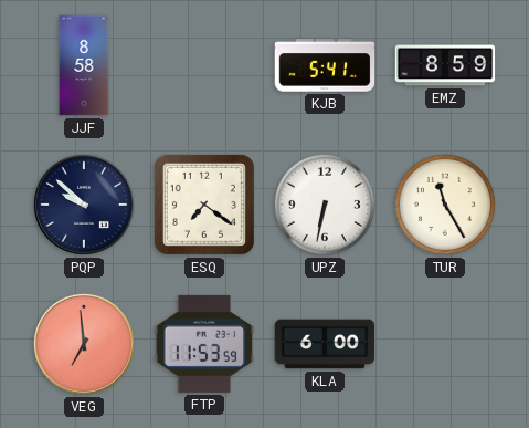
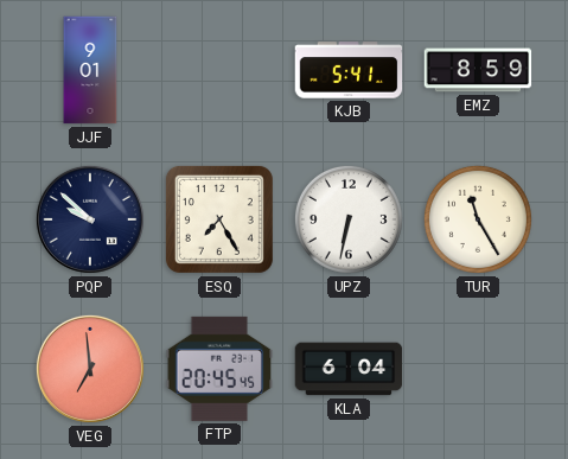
JJF: 8:58 -> 9:01
ESQ: 7:21 -> 7:25
FTP: 11:53 -> 20:45
KLA: 6:00 -> 6:04
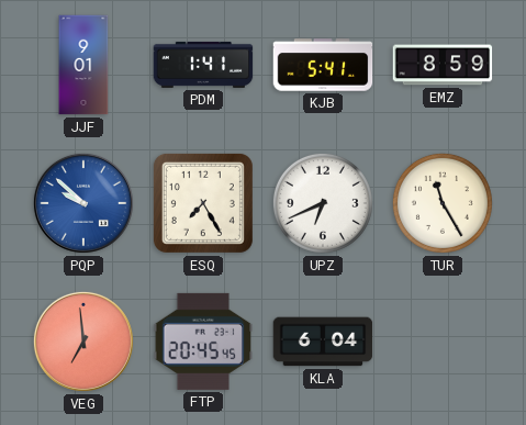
PDM: none -> 1:41
PQP dial: navy -> blue
UPZ: 6:32 -> 6:41
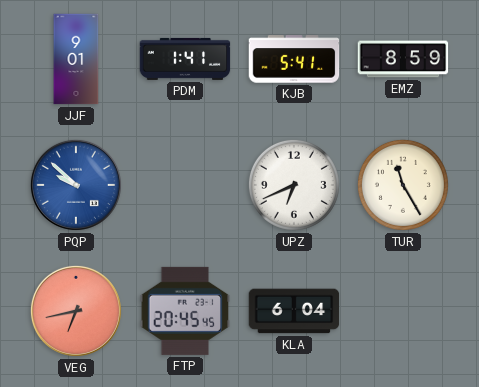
ESQ: 7:25 -> none
VEG: 6:59 -> 6:43
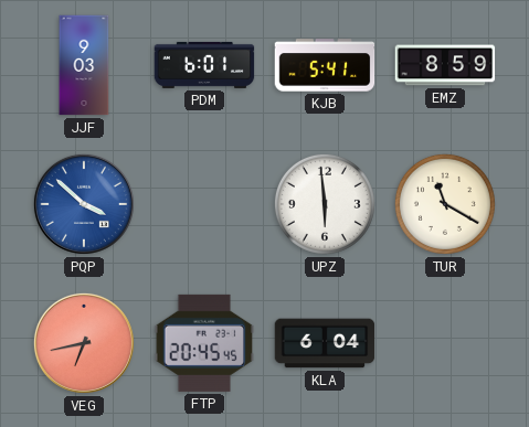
JJF: 9:01 -> 9:03
PDM: 1:41 -> 6:01
PQP: 9:52 -> 3:52
UPZ: 6:41 -> 5:59
TUR: 11:25 -> 11:20
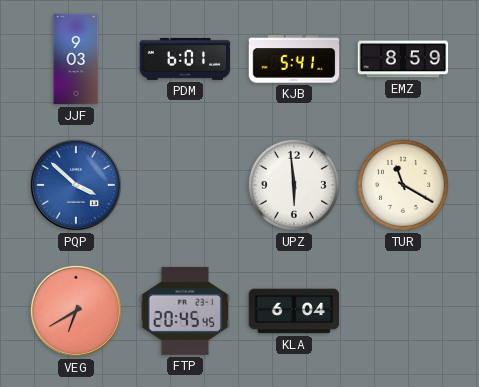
VEG: 6:43 -> 6:40
